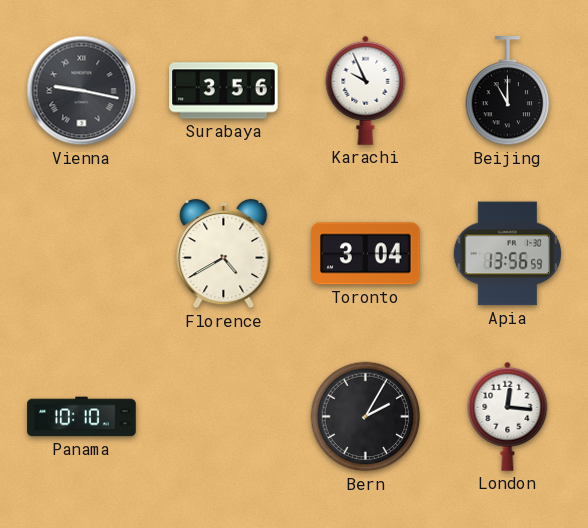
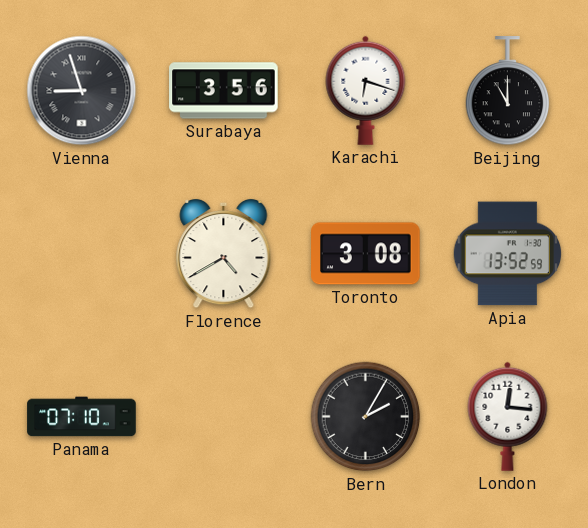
Vienna: 9:17 -> 8:57
Karachi: 9:56 -> 6:18
Toronto: 3:04 -> 3:08
Apia: 13:56 -> 13:52
Panama: 10:10 -> 07:10
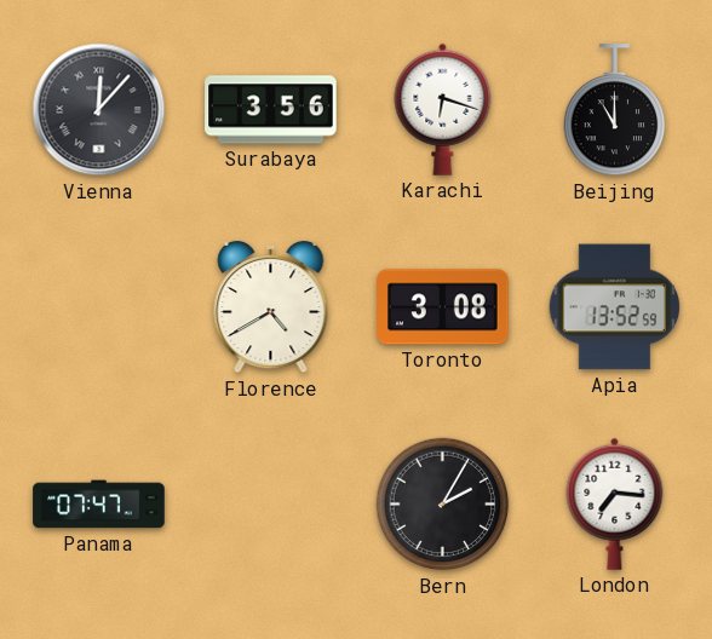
Vienna: 8:57 -> 12:07
Panama: 07:10 -> 07:47
London: 12:16 -> 7:16
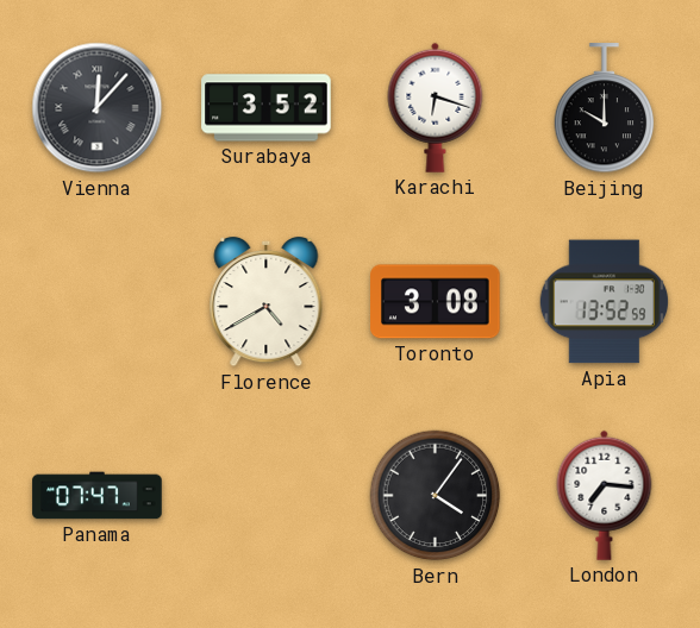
Surabaya: 3:56 -> 3:52
Beijing: 11:00 -> 10:00
Bern: 2:05 -> 4:06
